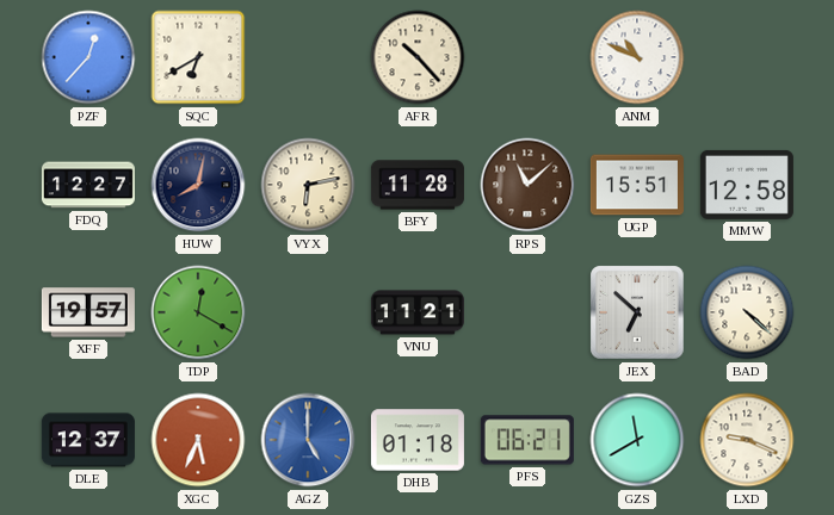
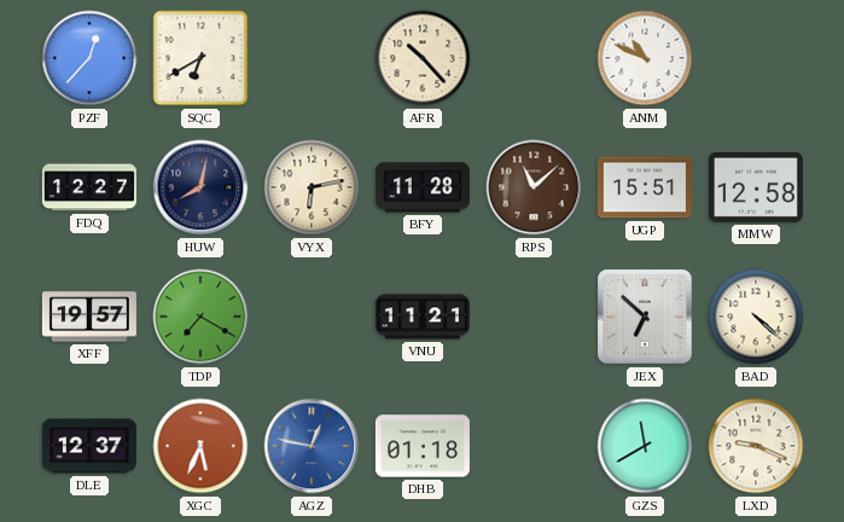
TDP: 12:20 -> 7:20
AGZ: 5:00 -> 12:47
PFS: 06:21 -> none
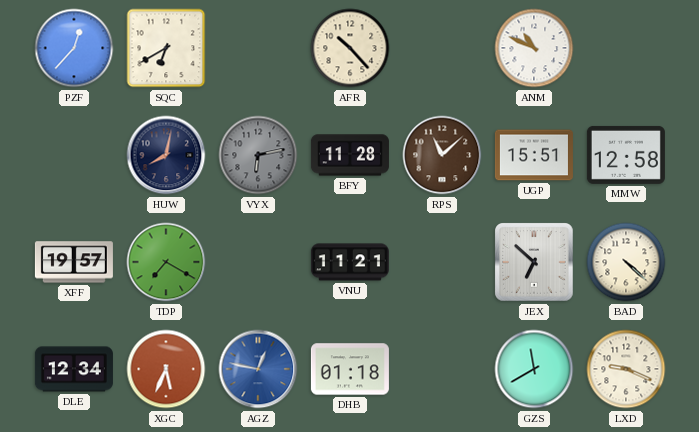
FDQ: 12:27 -> none
VYX dial: cream -> grey
DLE: 12:37 -> 12:34
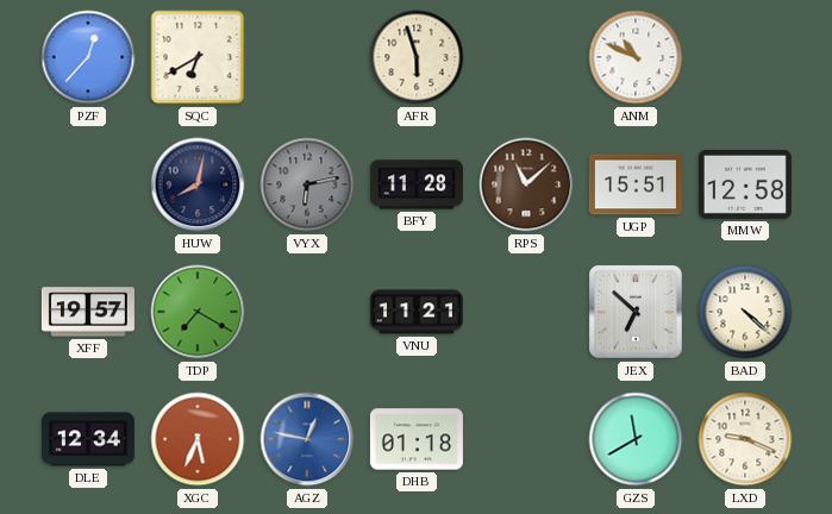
AFR: 10:23 -> 5:57
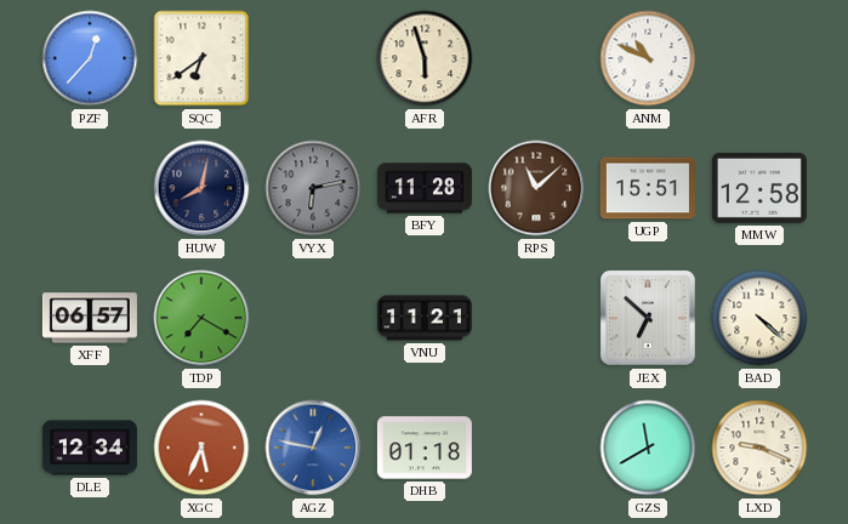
SQC: 6:40 -> 6:39
XFF: 19:57 -> 06:57
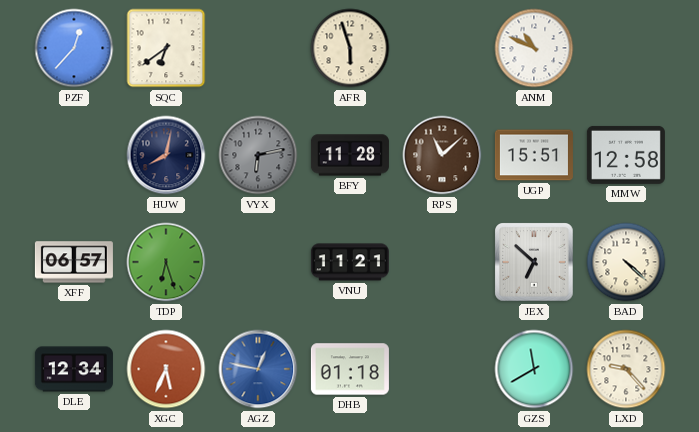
TDP: 7:20 -> 6:27
LXD: 9:19 -> 9:23
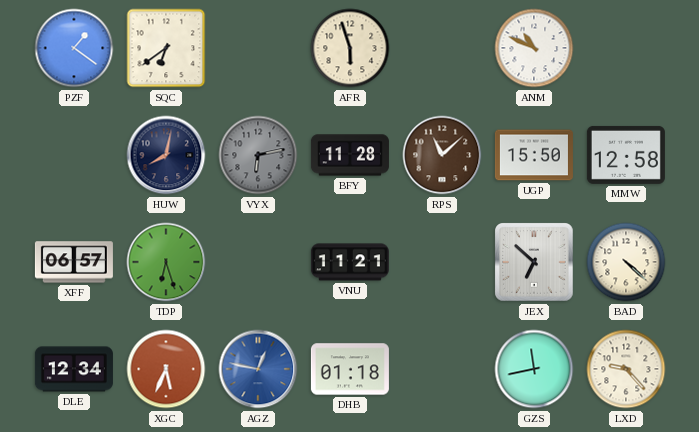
PZF: 12:37 -> 1:21
UGP: 15:51 -> 15:50
GZS: 11:40 -> 11:43
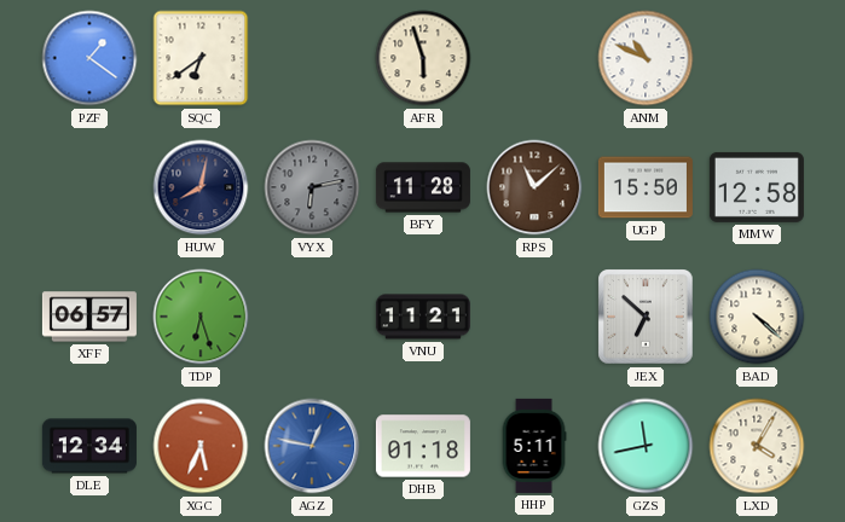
HHP: none -> 5:11
LXD: 9:23 -> 4:05
